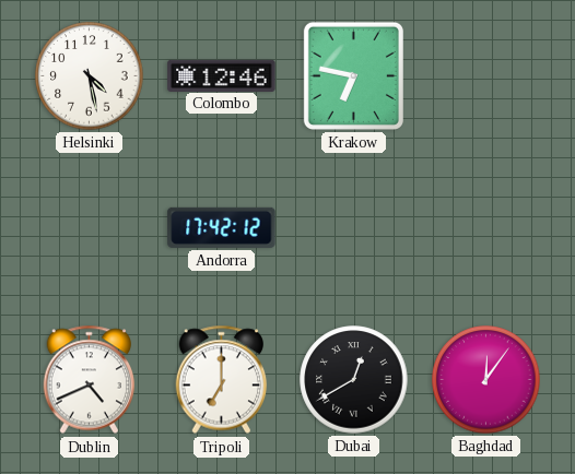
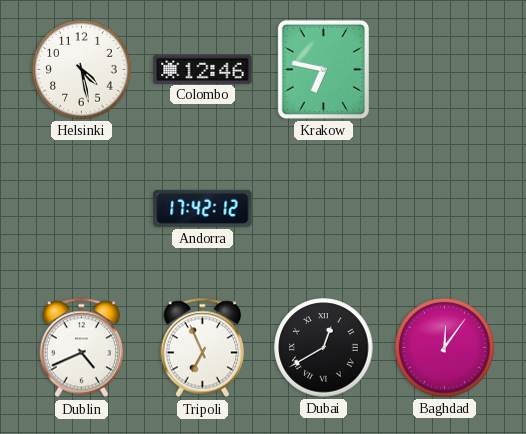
Tripoli: 7:00 -> 6:56
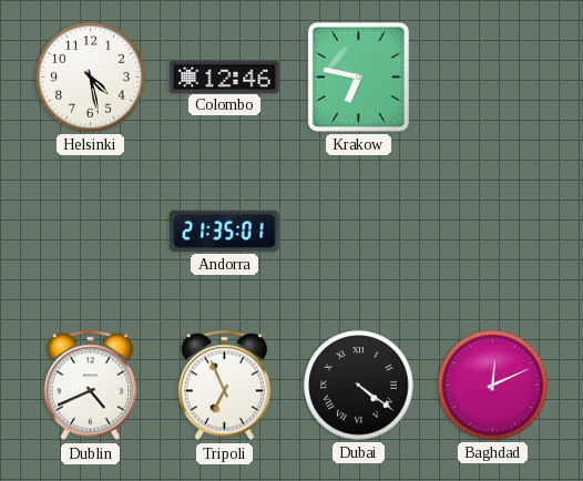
Andorra: 17:42 -> 21:35
Dubai: 12:40 -> 4:21
Baghdad: 12:06 -> 12:11
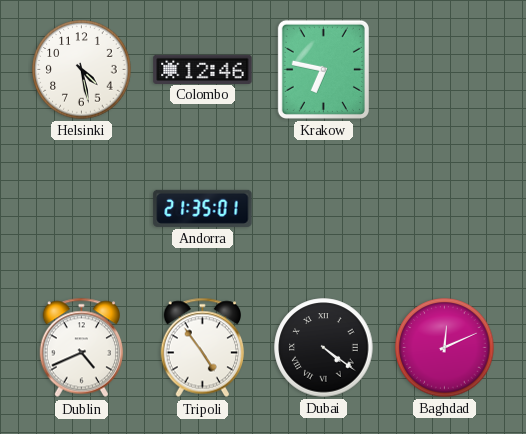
Tripoli: 6:56 -> 4:54
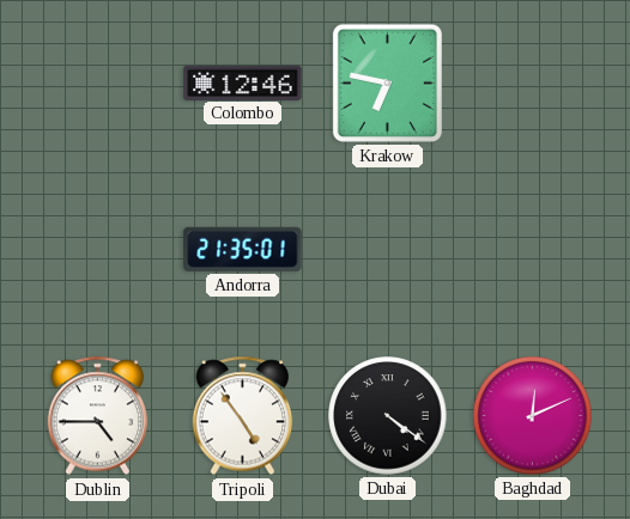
Helsinki: 4:28 -> none
Dublin: 4:41 -> 4:45
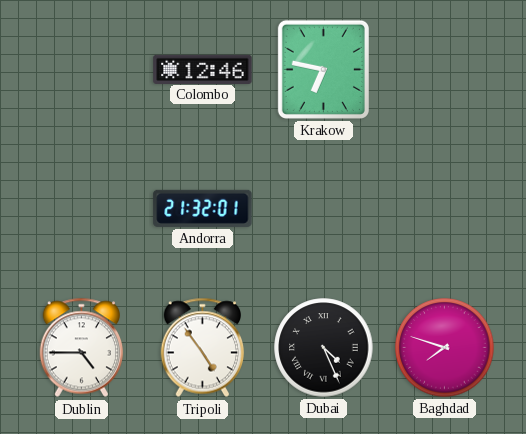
Andorra: 21:35 -> 21:32
Dubai: 4:21 -> 4:26
Baghdad: 12:11 -> 7:48
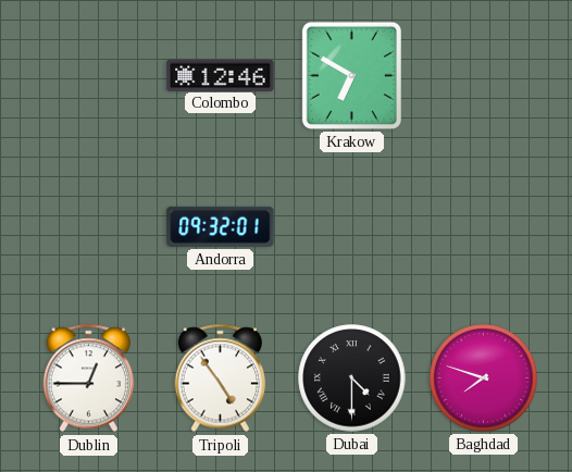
Krakow: 6:47 -> 6:50
Andorra: 21:32 -> 09:32
Dublin: 4:45 -> 12:45
Dubai: 4:26 -> 4:30
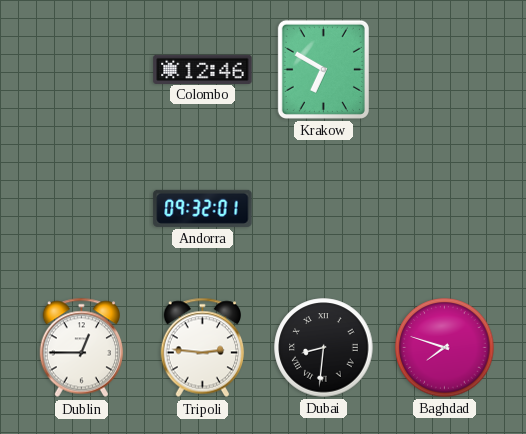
Tripoli: 4:54 -> 2:46
Dubai: 4:30 -> 8:31
